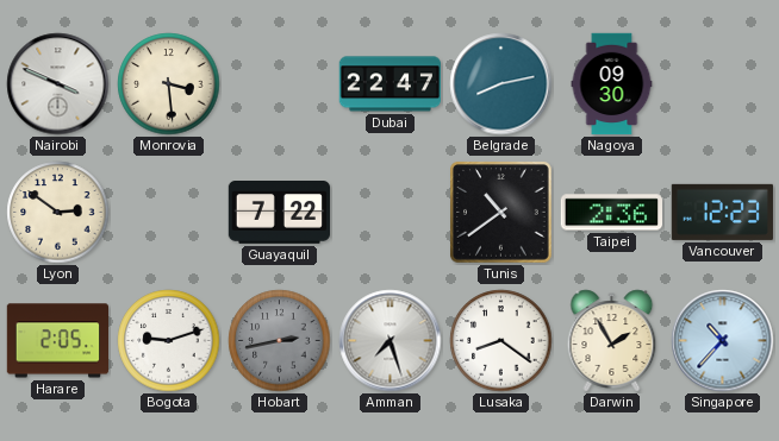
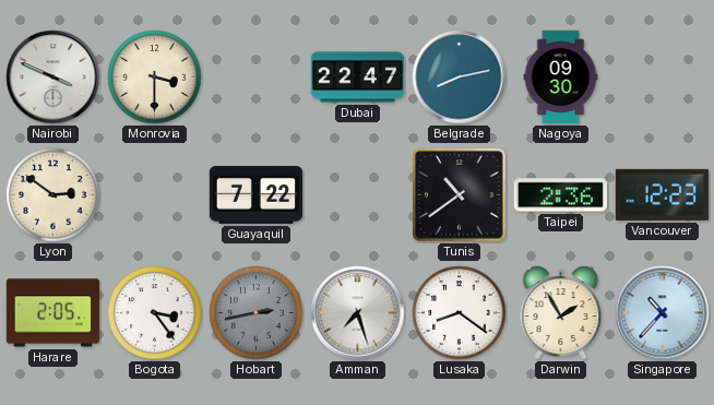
Monrovia: 3:29 -> 3:30
Bogota: 9:12 -> 3:24
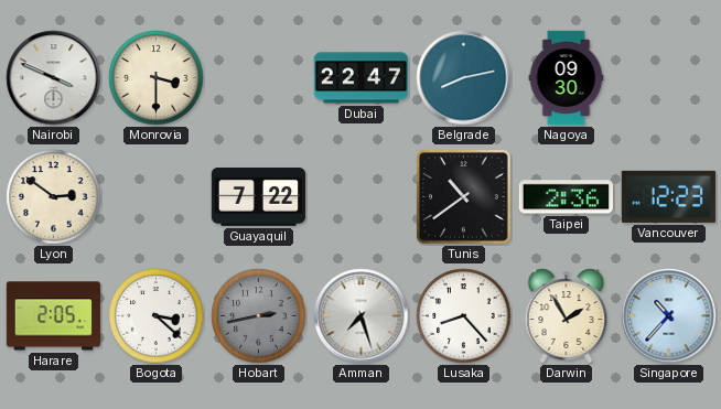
Bogota: 3:24 -> 3:22
Lusaka: 8:21 -> 8:23
